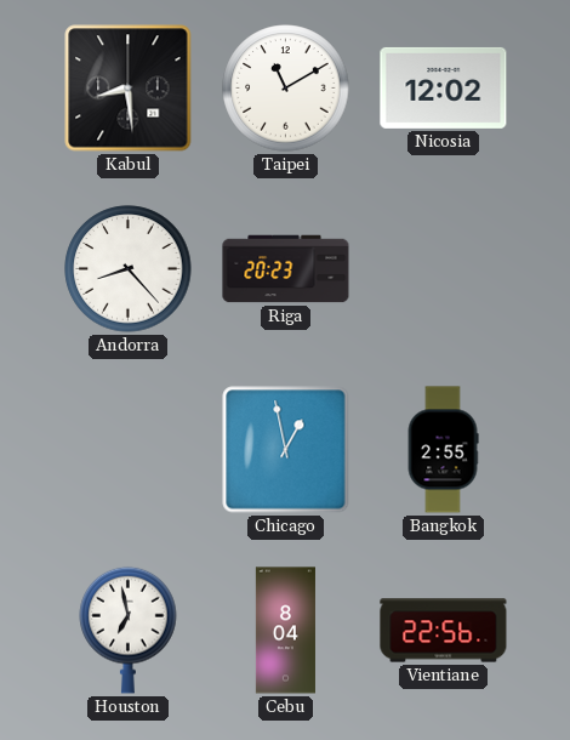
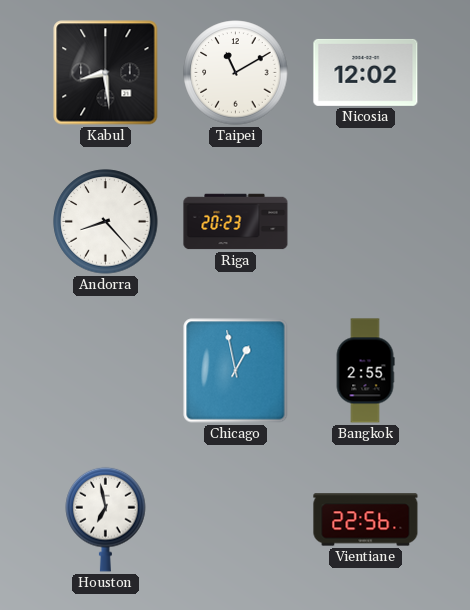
Cebu: 8:04 -> none
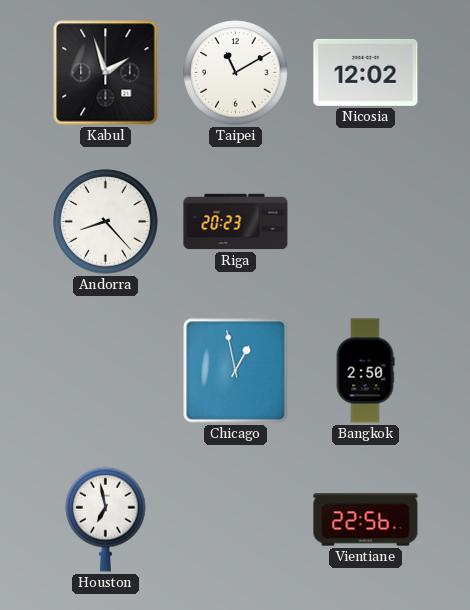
Kabul: 8:29 -> 1:57
Bangkok: 2:55 -> 2:50
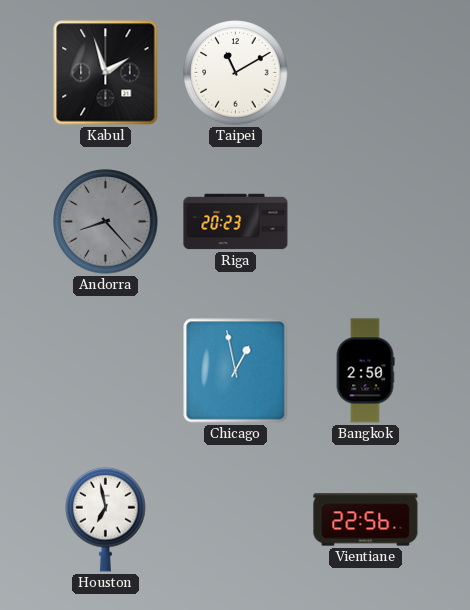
Nicosia: 12:02 -> none
Andorra dial: white -> grey
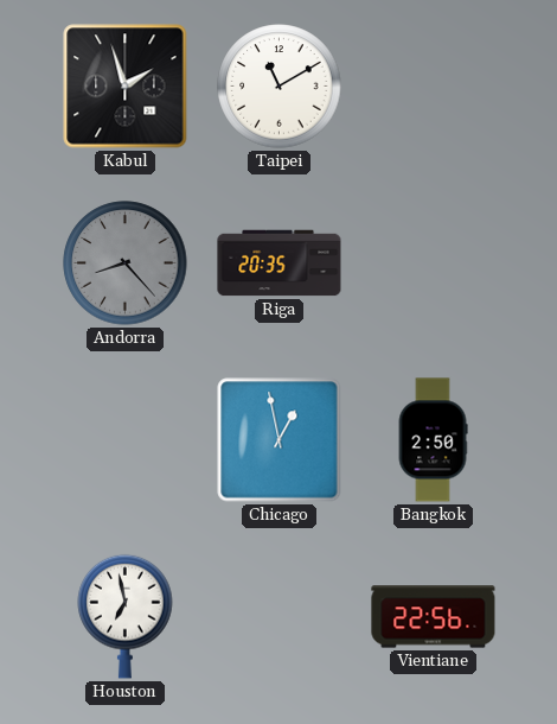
Riga: 20:23 -> 20:35
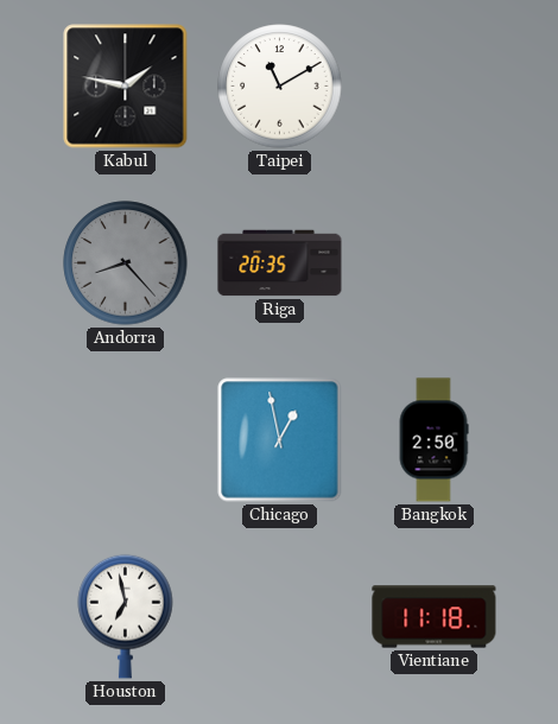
Kabul: 1:57 -> 1:47
Vientiane: 22:56 -> 11:18
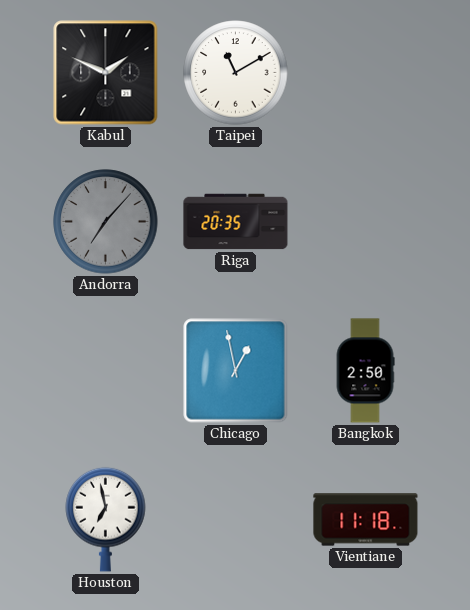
Kabul: 1:47 -> 1:49
Andorra: 8:23 -> 7:07
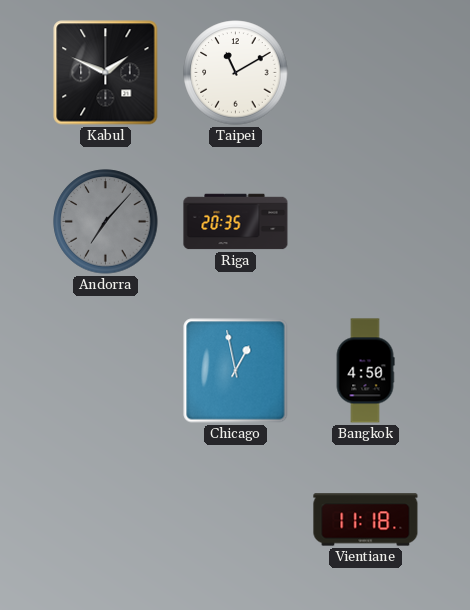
Bangkok: 2:50 -> 4:50
Houston: 6:58 -> none
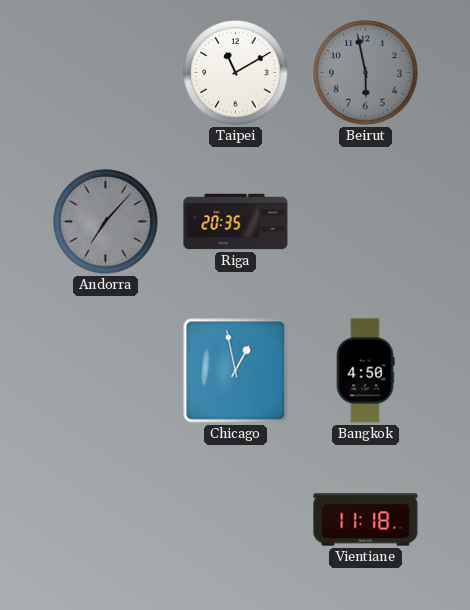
Kabul: 1:49 -> none
Beirut: none -> 5:58
